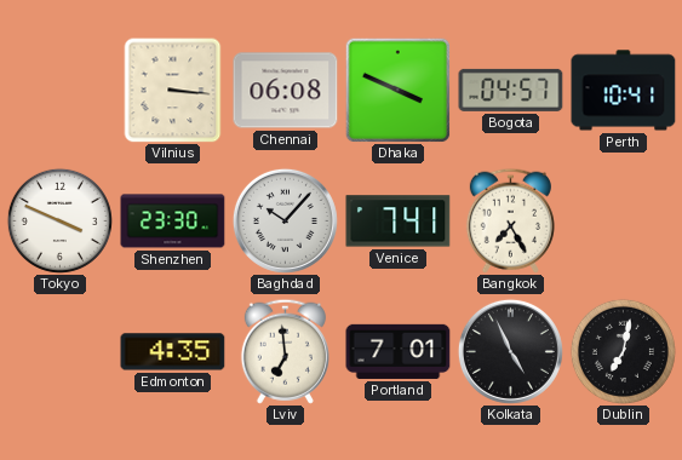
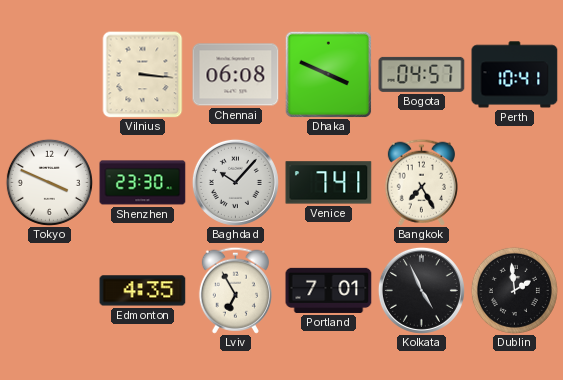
Lviv: 6:59 -> 6:55
Dublin: 7:02 -> 1:59
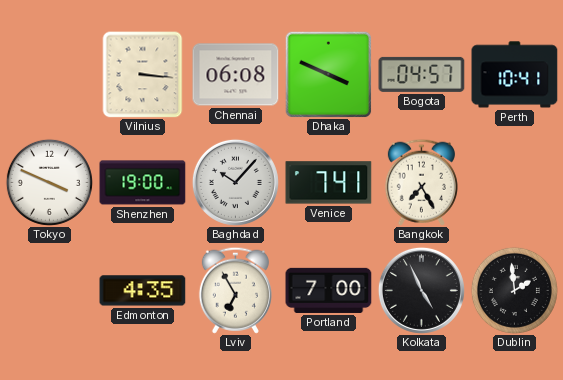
Shenzhen: 23:30 -> 19:00
Portland: 7:01 -> 7:00
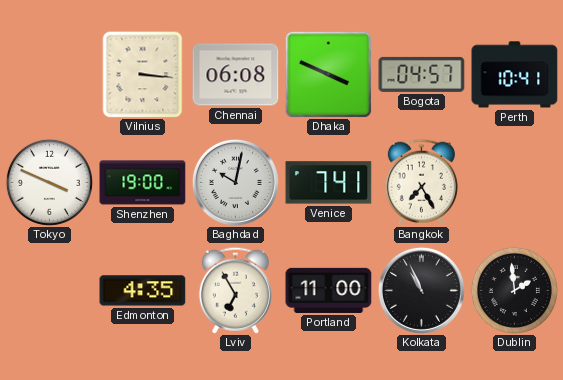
Baghdad: 10:07 -> 10:02
Portland: 7:00 -> 11:00
Kolkata: 4:56 -> 10:56
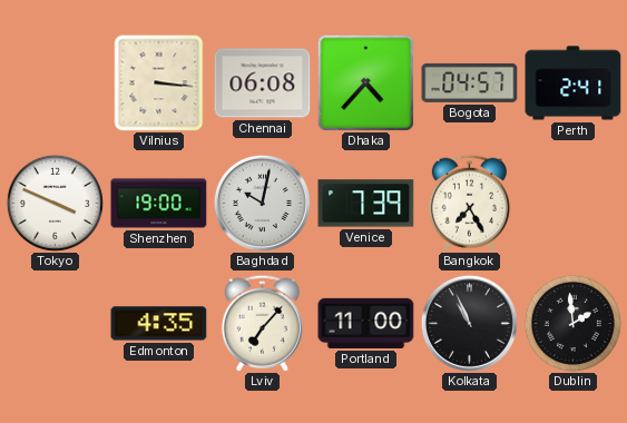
Dhaka: 3:49 -> 4:37
Perth: 10:41 -> 2:41
Venice: 7:41 -> 7:39
Lviv: 6:55 -> 7:07
